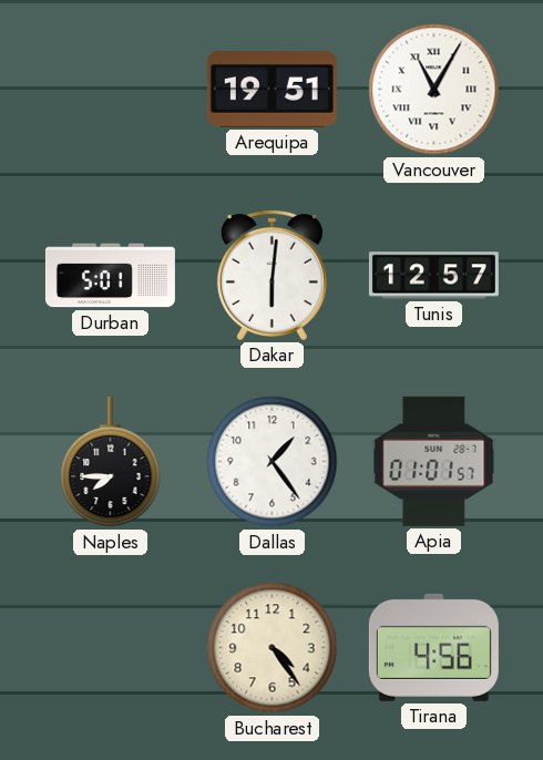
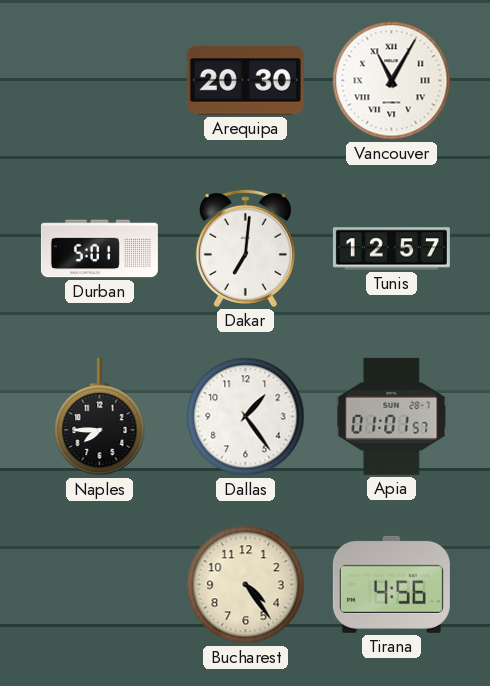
Arequipa: 19:51 -> 20:30
Dakar: 6:01 -> 7:01
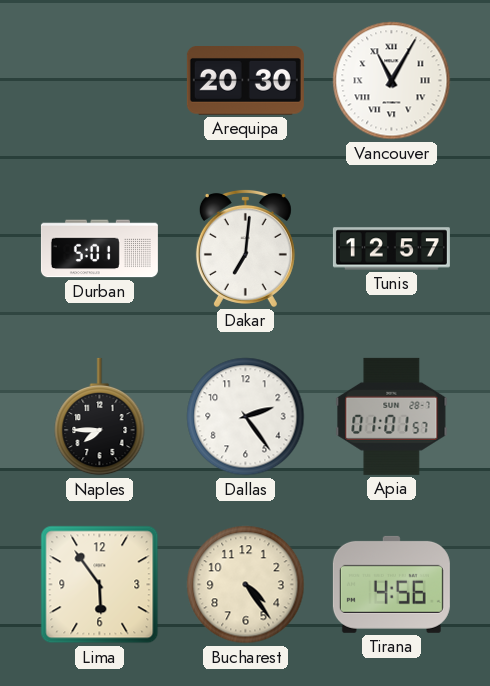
Dallas: 1:24 -> 2:24
Lima: none -> 5:54
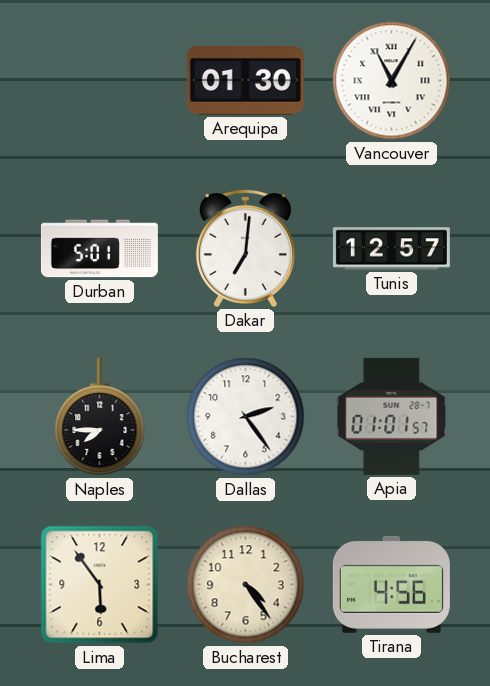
Arequipa: 20:30 -> 01:30
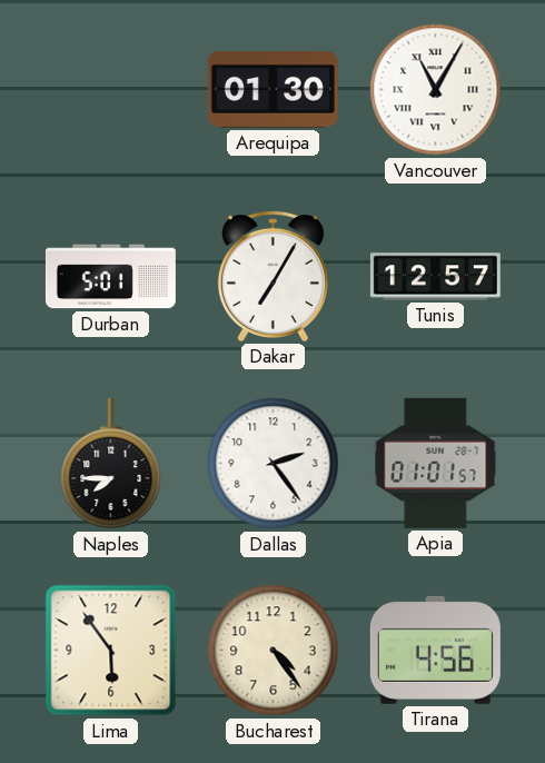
Dakar: 7:01 -> 7:05
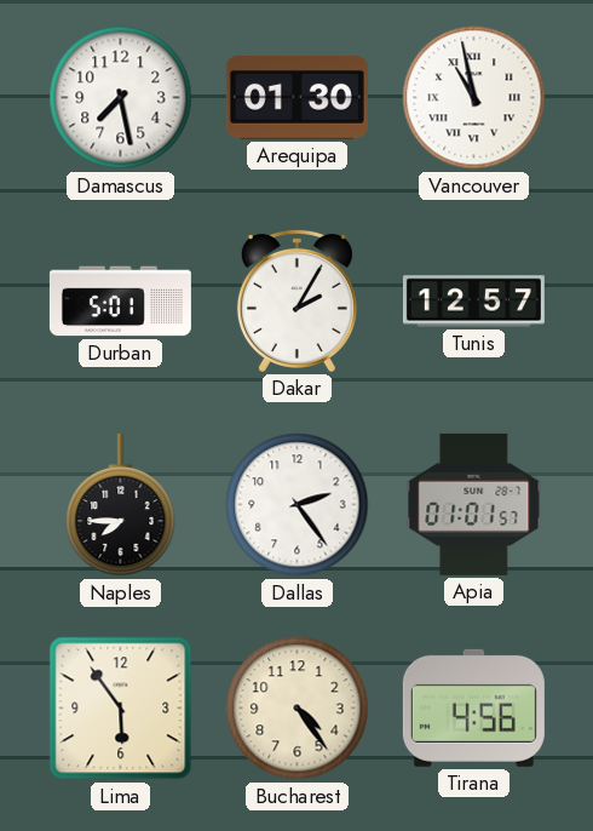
Damascus: none -> 7:28
Vancouver: 11:05 -> 10:58
Dakar: 7:05 -> 2:05
